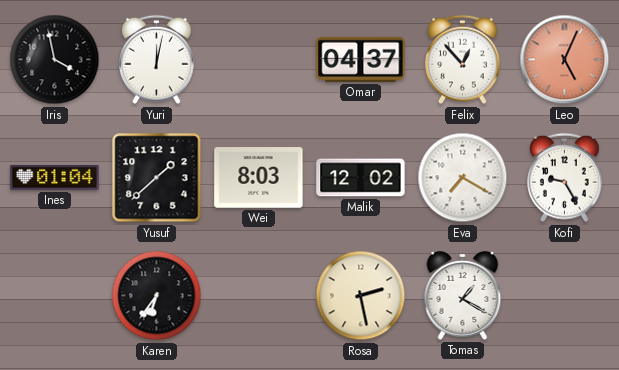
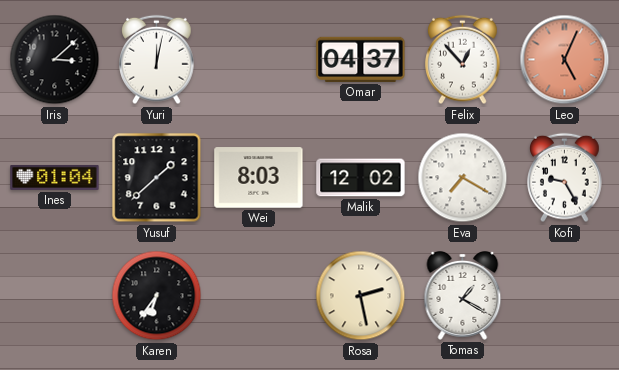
Iris: 3:58 -> 3:08
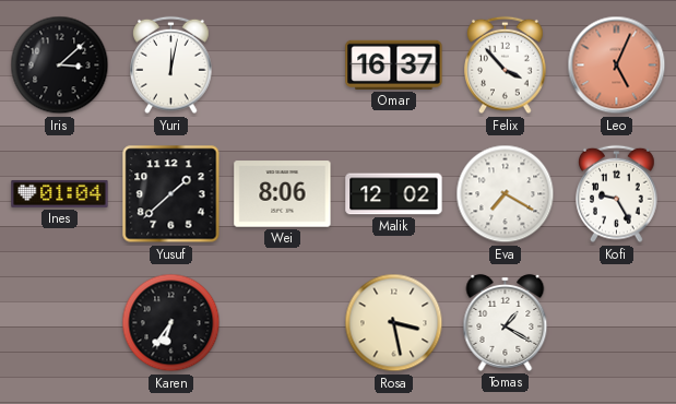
Omar: 04:37 -> 16:37
Felix: 12:53 -> 3:53
Wei: 8:03 -> 8:06
Rosa: 2:28 -> 3:28
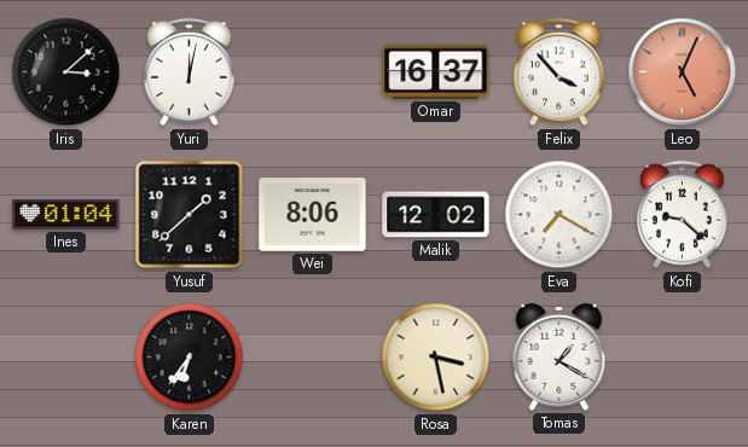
Kofi: 9:25 -> 9:22
